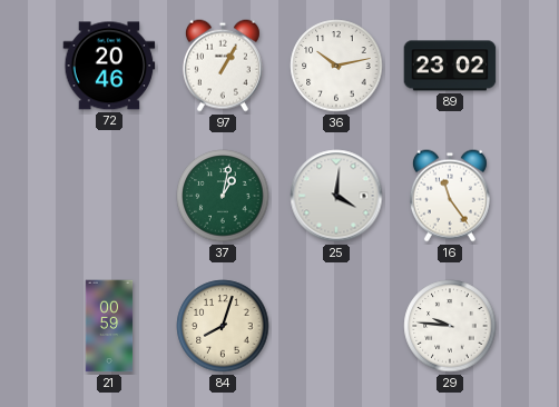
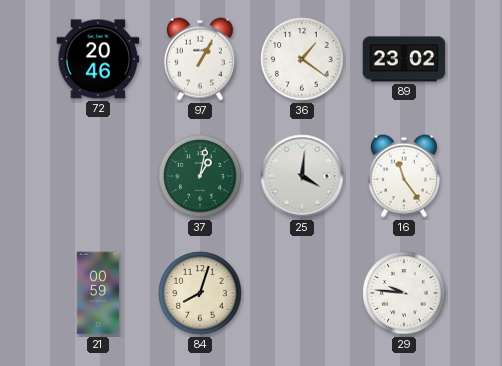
36: 10:13 -> 1:21
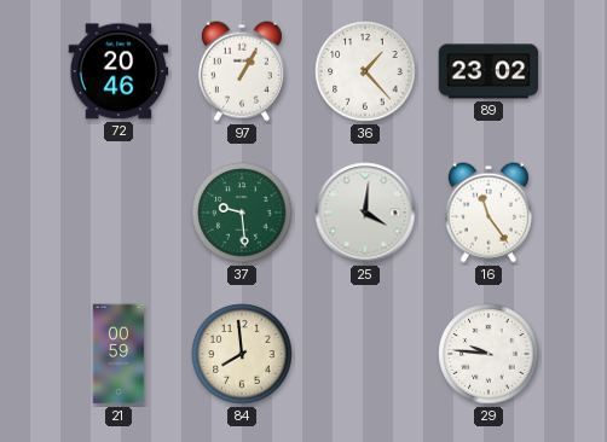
36: 1:21 -> 1:23
37: 1:02 -> 9:29
84: 8:03 -> 7:59
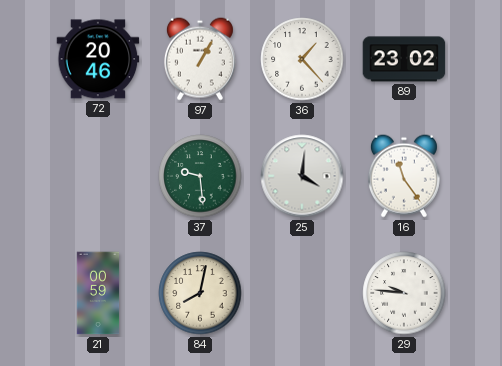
84: 7:59 -> 8:02
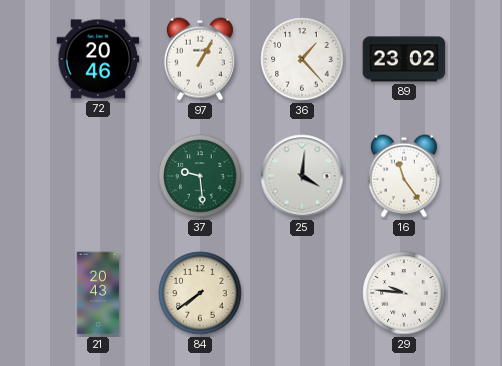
21: 00:59 -> 20:43
84: 8:02 -> 7:39
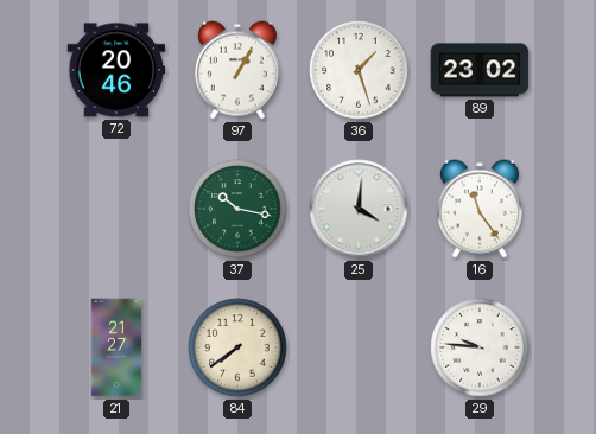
36: 1:23 -> 1:27
37: 9:29 -> 10:17
21: 20:43 -> 21:27
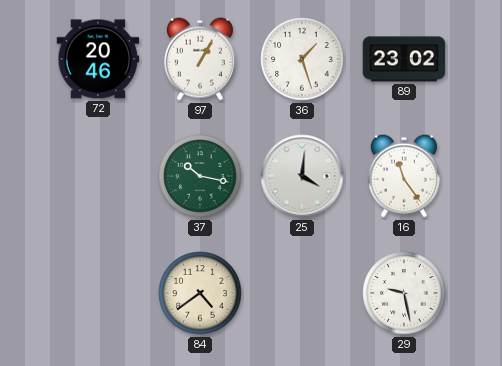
21: 21:27 -> none
84: 7:39 -> 4:39
29: 9:46 -> 9:28
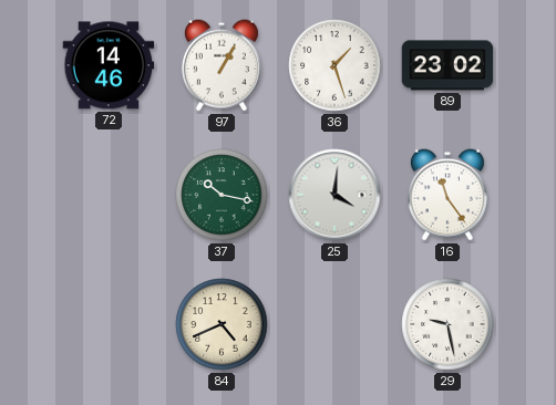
72: 20:46 -> 14:46
84: 4:39 -> 4:41
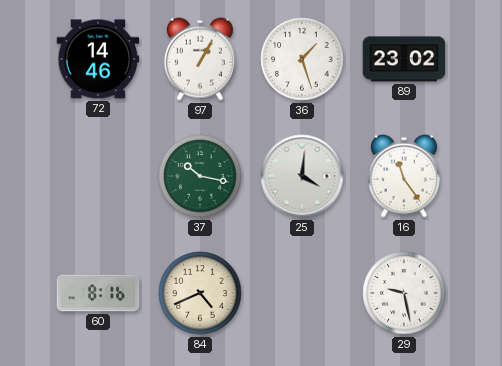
60: none -> 8:16
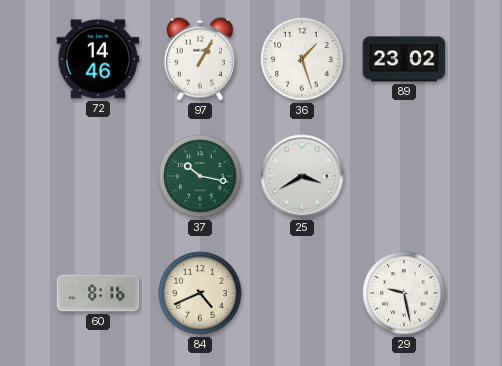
25: 4:01 -> 3:40
16: 11:24 -> none
